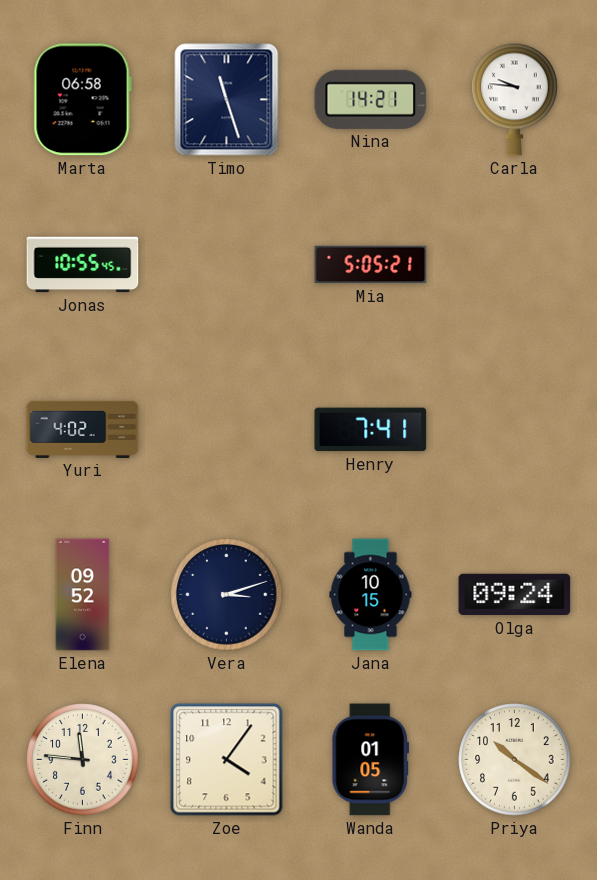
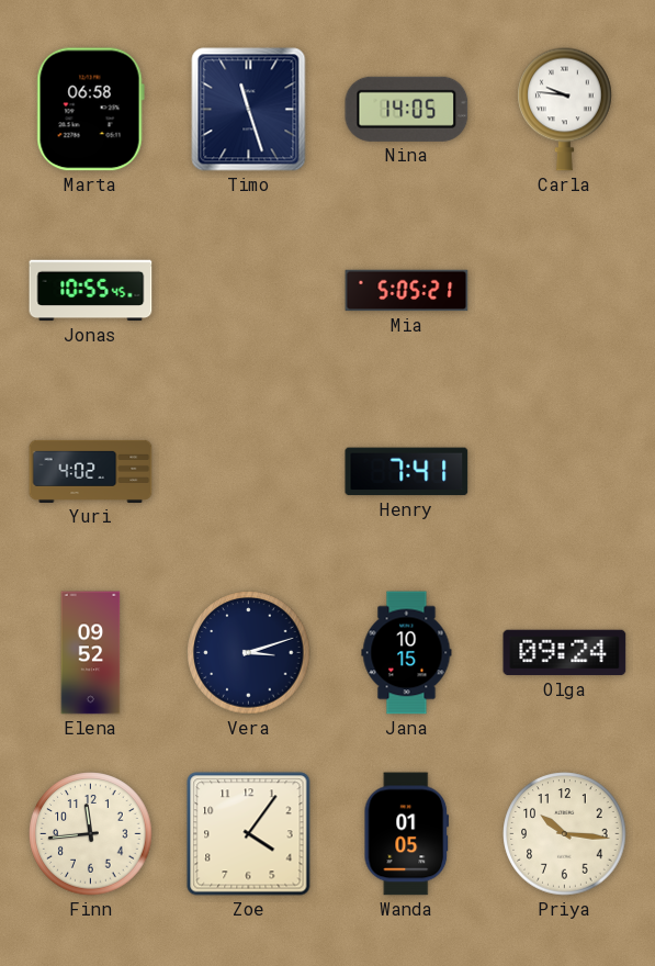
Nina: 14:21 -> 14:05
Finn: 11:46 -> 11:44
Priya: 10:21 -> 10:16
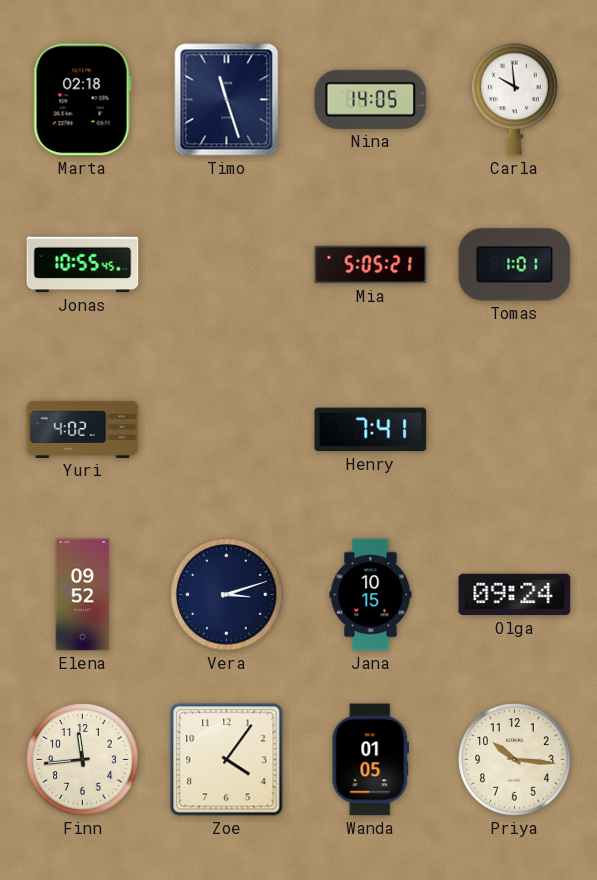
Marta: 06:58 -> 02:18
Carla: 9:46 -> 9:59
Tomas: none -> 1:01
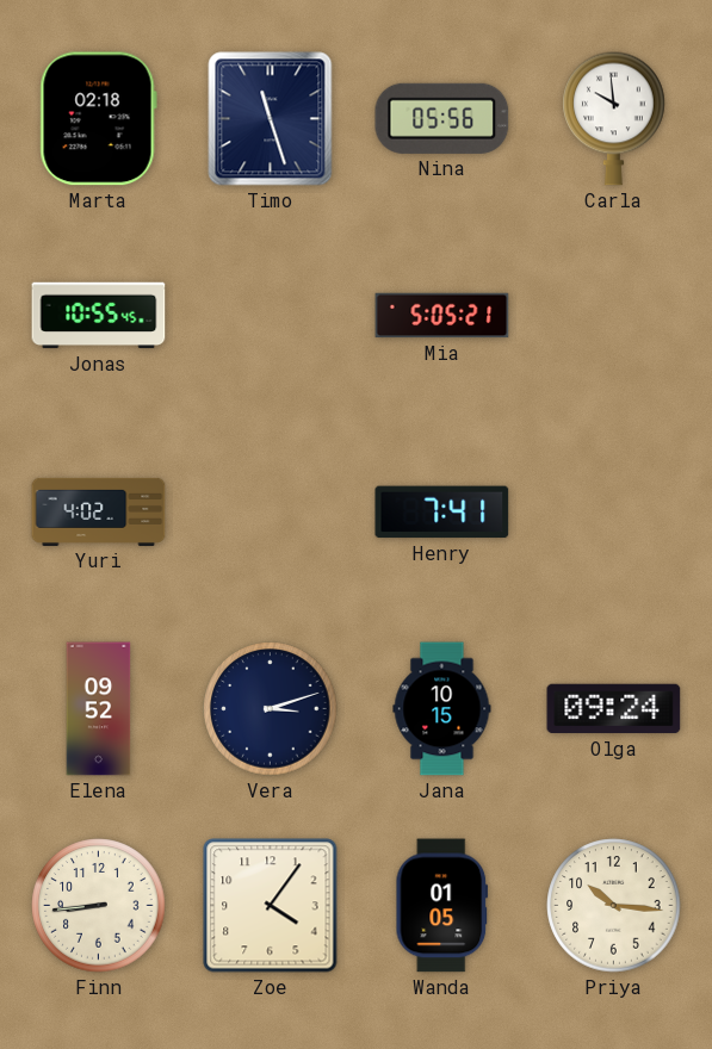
Nina: 14:05 -> 05:56
Tomas: 1:01 -> none
Finn: 11:44 -> 8:44
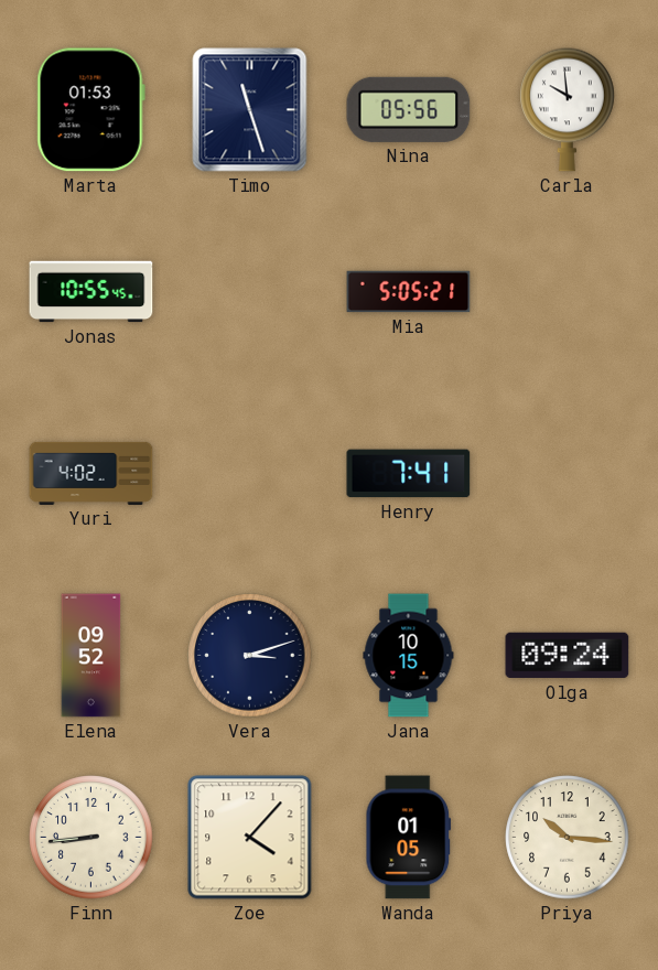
Marta: 02:18 -> 01:53
Zoe: 4:06 -> 4:07
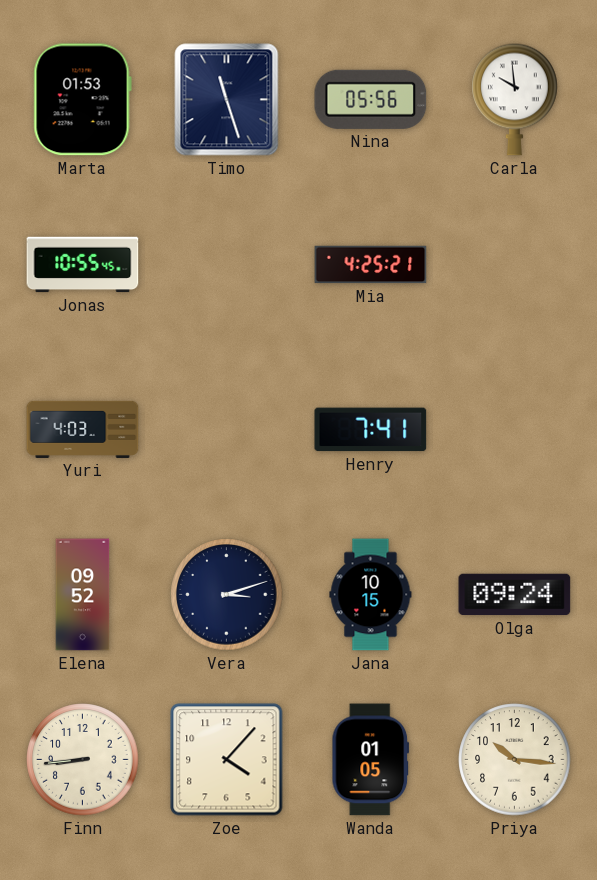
Mia: 5:05 -> 4:25
Yuri: 4:02 -> 4:03
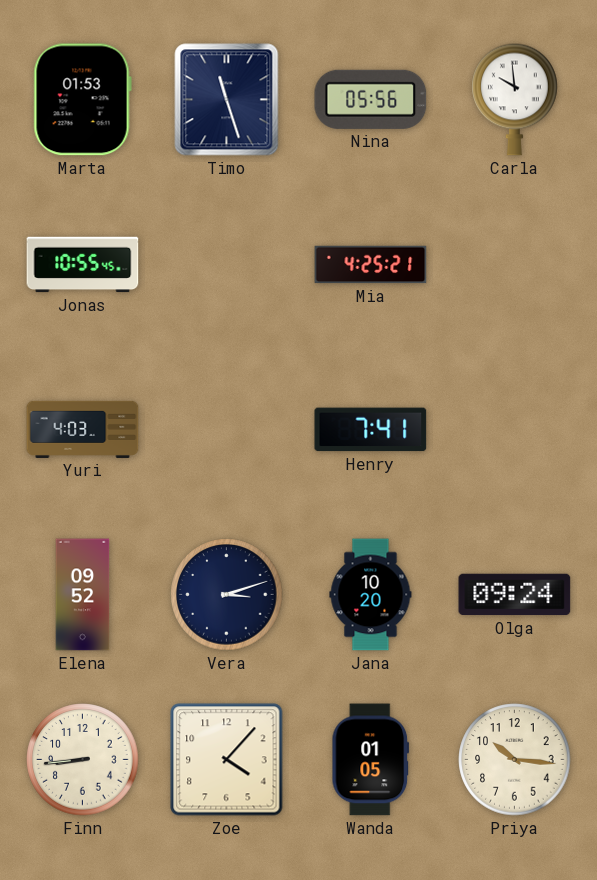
Jana: 10:15 -> 10:20
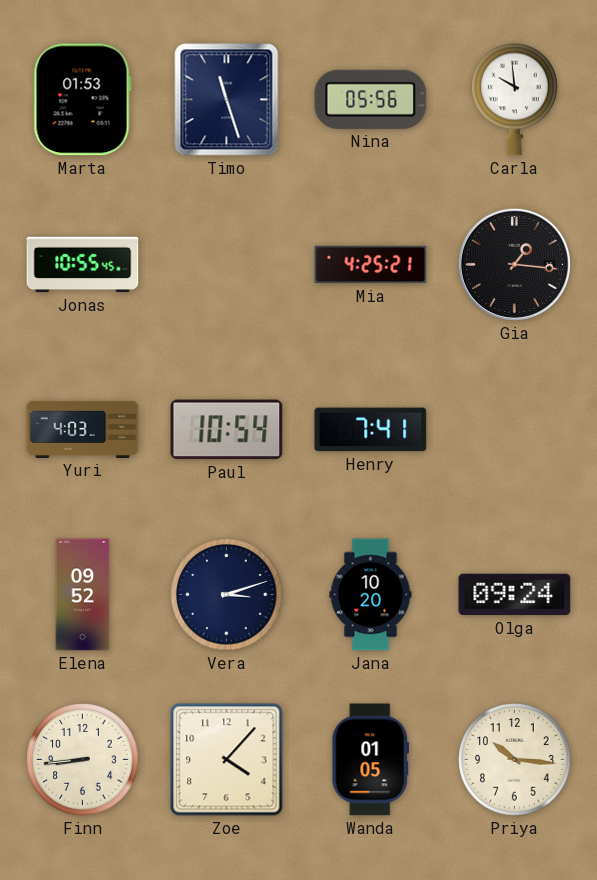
Gia: none -> 1:16
Paul: none -> 10:54
